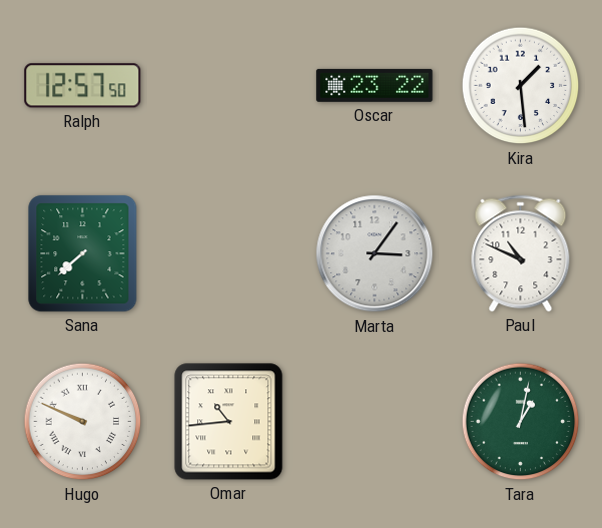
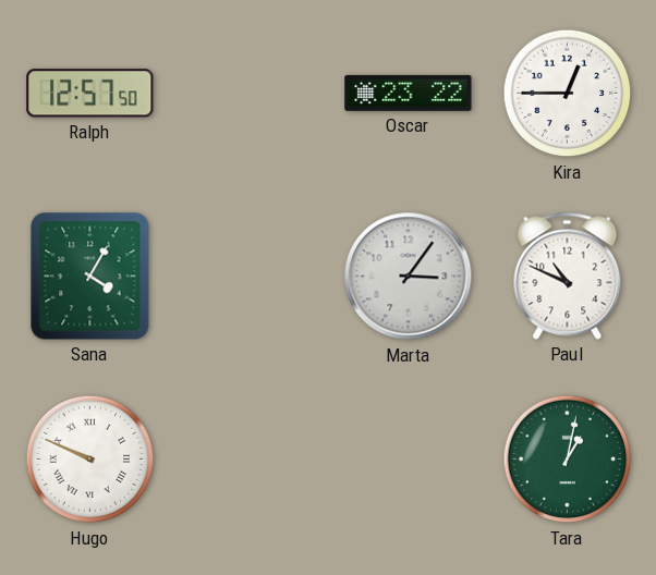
Kira: 1:29 -> 12:45
Sana: 7:38 -> 4:05
Omar: 10:44 -> none
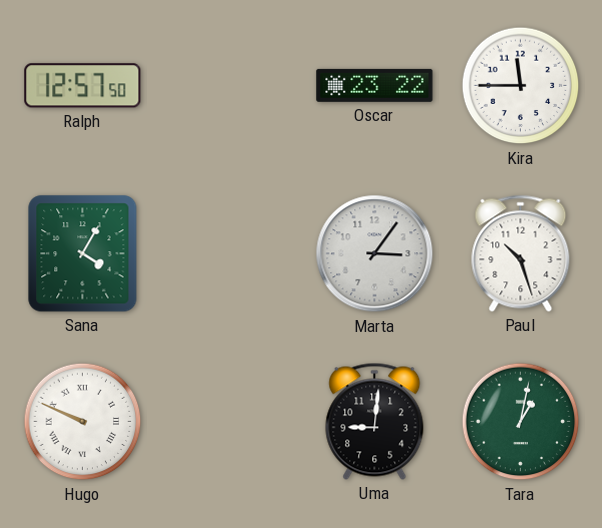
Kira: 12:45 -> 11:45
Paul: 10:49 -> 10:27
Uma: none -> 9:01
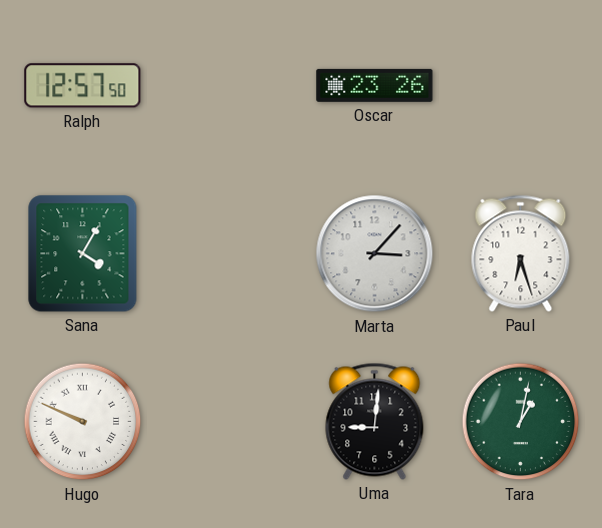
Oscar: 23:22 -> 23:26
Kira: 11:45 -> none
Marta: 3:06 -> 3:07
Paul: 10:27 -> 6:27
